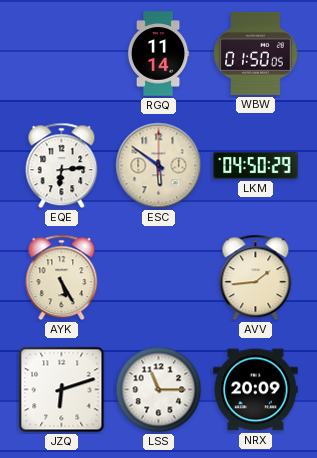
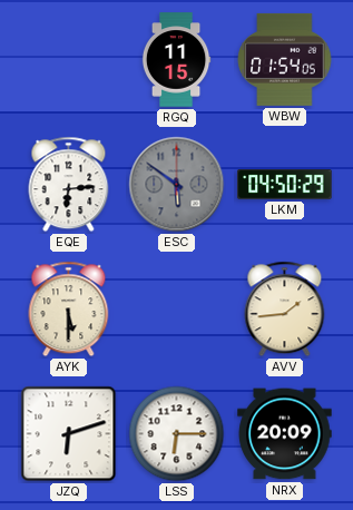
RGQ: 11:14 -> 11:15
WBW: 01:50 -> 01:54
ESC dial: cream -> grey
AYK: 5:25 -> 5:30
LSS: 11:15 -> 6:15
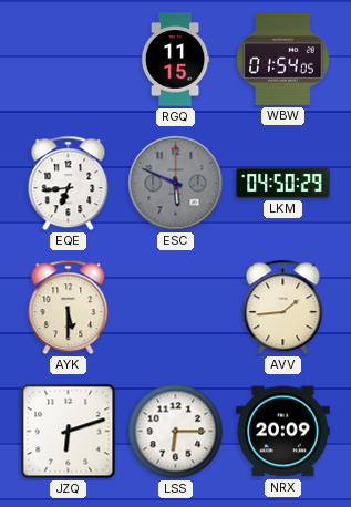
EQE: 6:14 -> 6:44
ESC: 5:51 -> 5:49
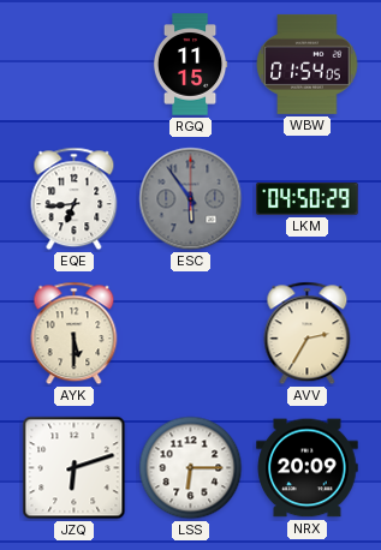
ESC: 5:49 -> 5:54
AVV: 1:44 -> 2:35
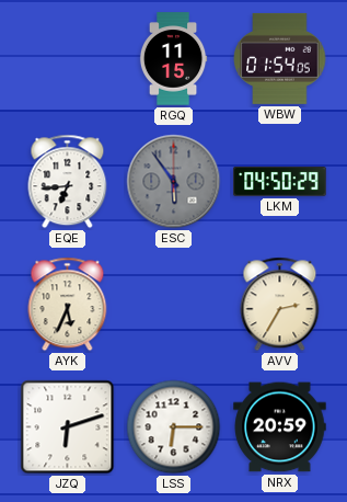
AYK: 5:30 -> 5:34
NRX: 20:09 -> 20:59
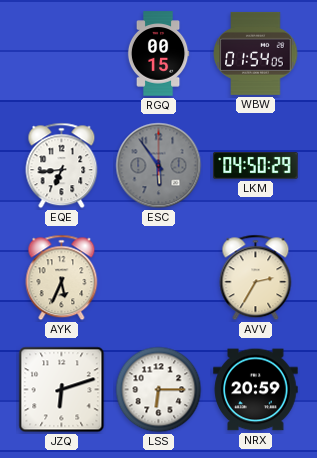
RGQ: 11:15 -> 00:15
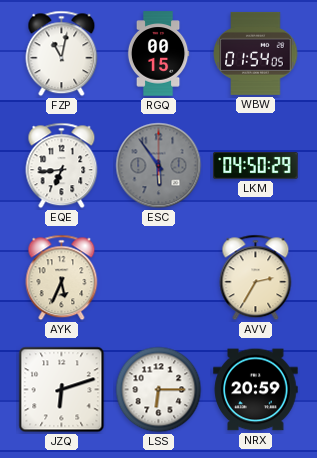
FZP: none -> 11:02
